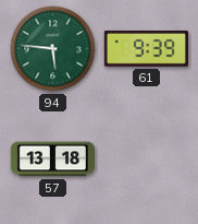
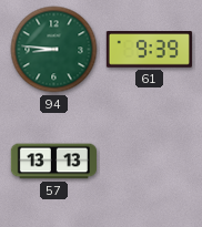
94: 5:46 -> 8:46
57: 13:18 -> 13:13
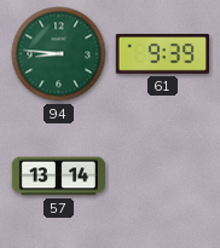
57: 13:13 -> 13:14
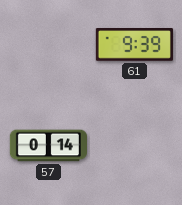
94: 8:46 -> none
57: 13:14 -> 0:14
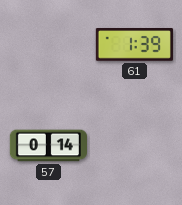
61: 9:39 -> 1:39
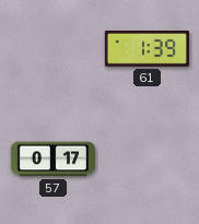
57: 0:14 -> 0:17
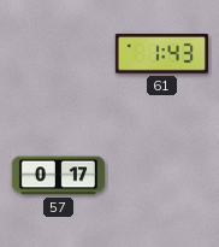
61: 1:39 -> 1:43
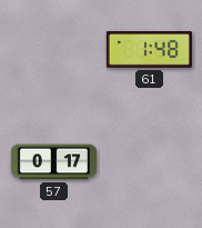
61: 1:43 -> 1:48
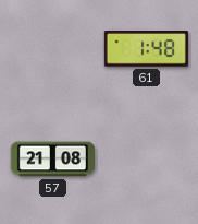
57: 0:17 -> 21:08
